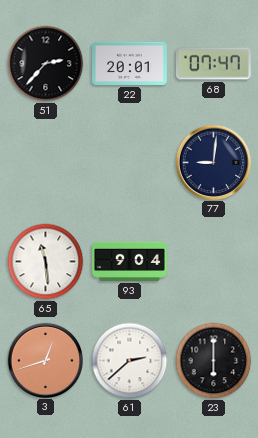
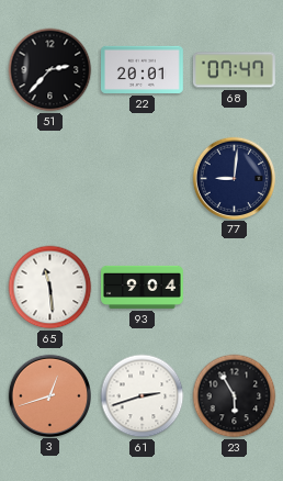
61: 2:38 -> 2:42
23: 6:00 -> 5:55
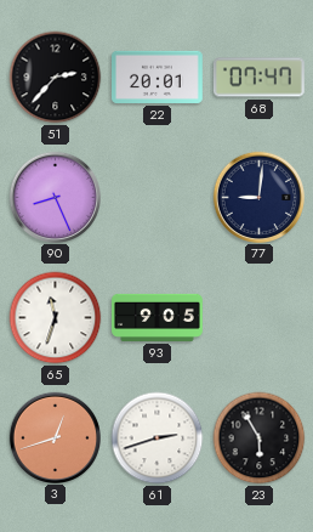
90: none -> 8:26
65: 11:29 -> 11:33
93: 9:04 -> 9:05
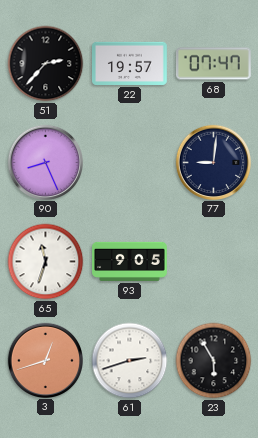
22: 20:01 -> 19:57
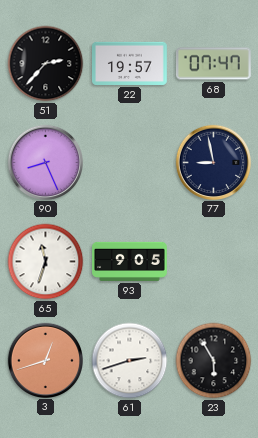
77: 9:01 -> 8:58
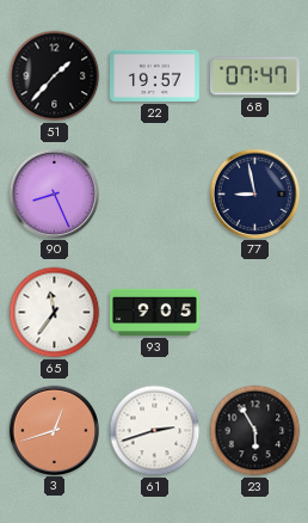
51: 2:37 -> 1:37
65: 11:33 -> 11:36
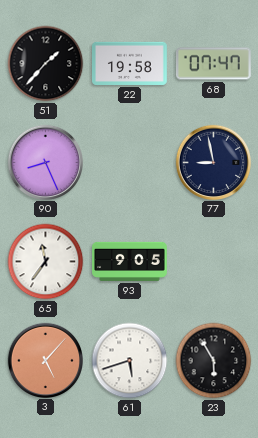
22: 19:57 -> 19:58
3: 12:42 -> 5:07
61: 2:42 -> 5:42
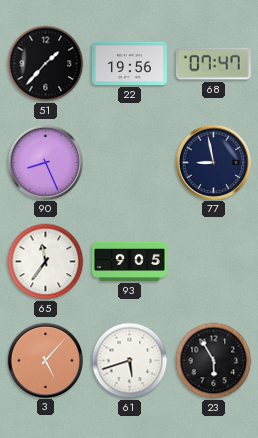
22: 19:58 -> 19:56
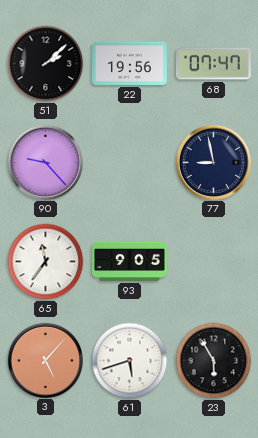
51: 1:37 -> 2:08
90: 8:26 -> 9:23
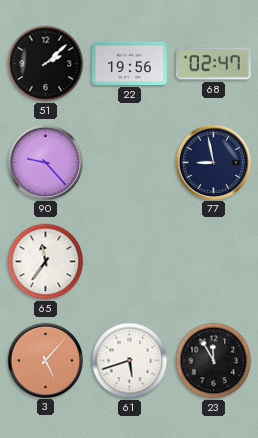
68: 07:47 -> 02:47
93: 9:05 -> none
23: 5:55 -> 11:55
